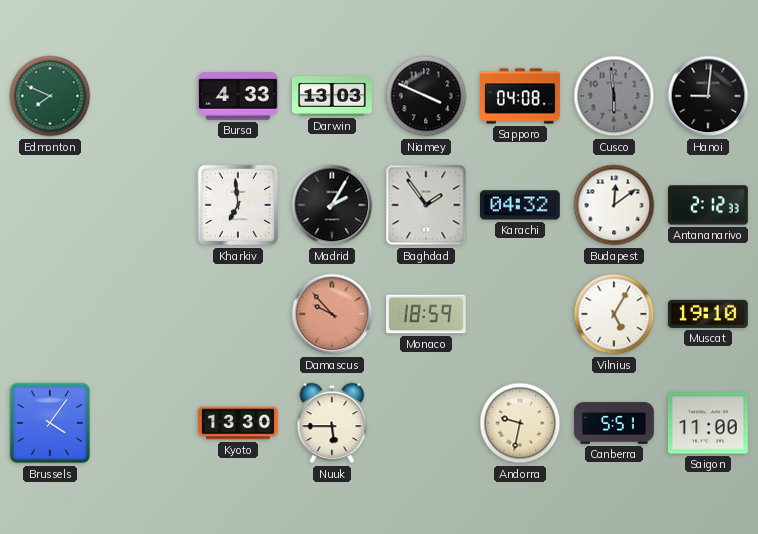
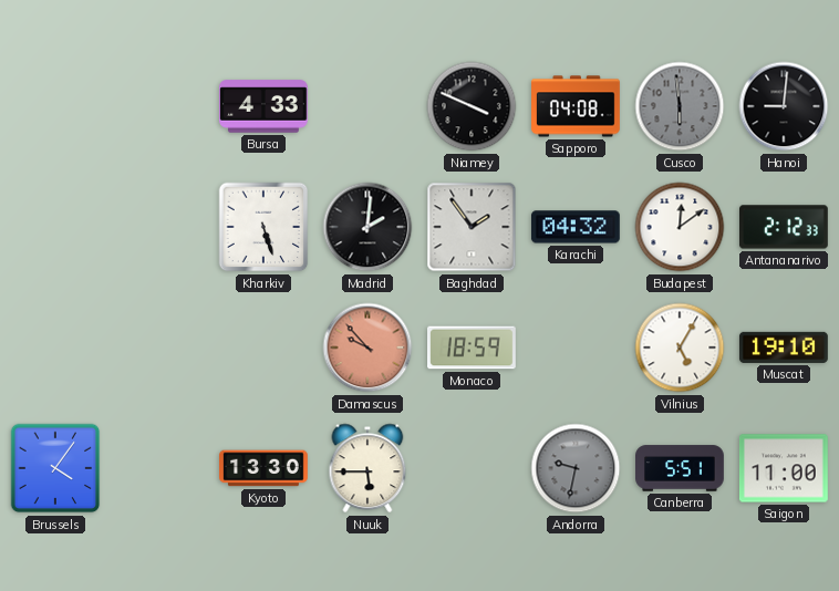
Edmonton: 7:49 -> none
Darwin: 13:03 -> none
Kharkiv: 6:59 -> 5:27
Madrid: 2:05 -> 2:01
Andorra dial: cream -> grey
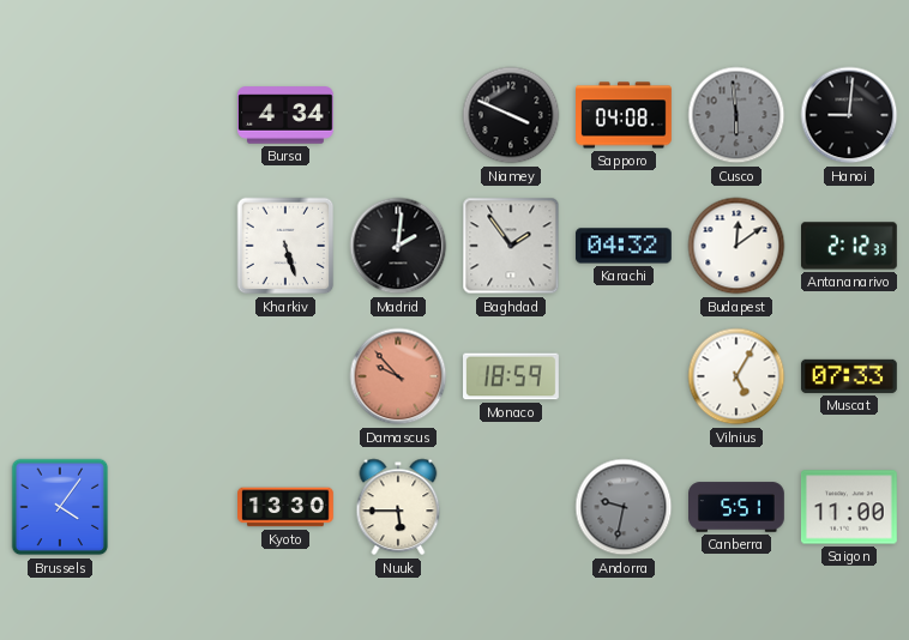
Bursa: 4:33 -> 4:34
Muscat: 19:10 -> 07:33
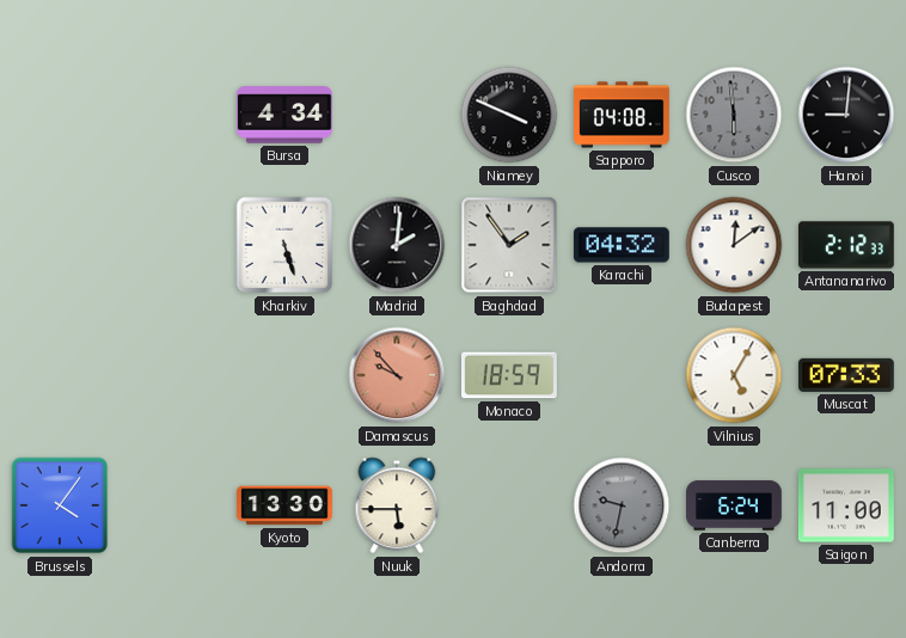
Canberra: 5:51 -> 6:24
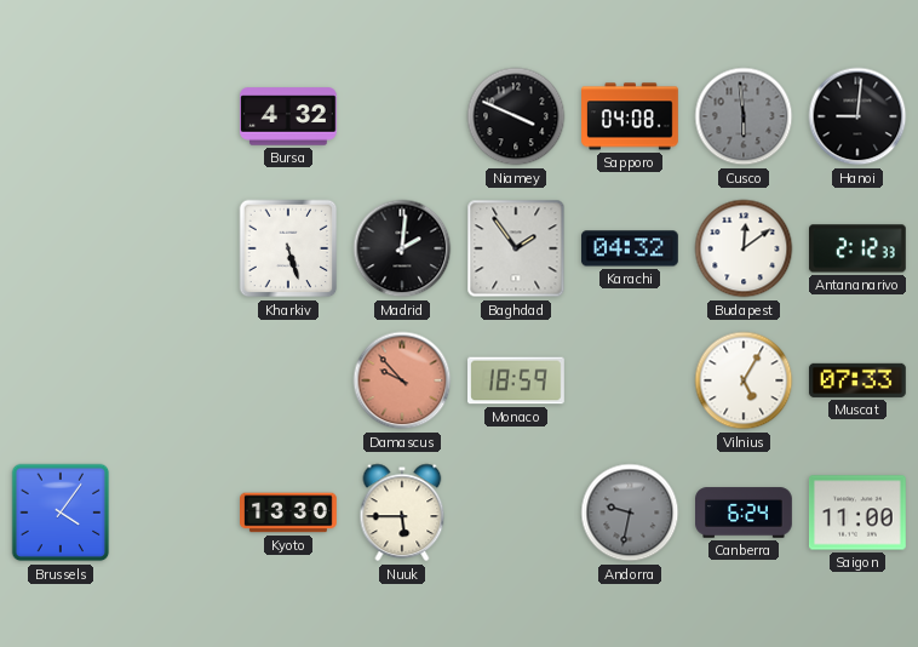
Bursa: 4:34 -> 4:32
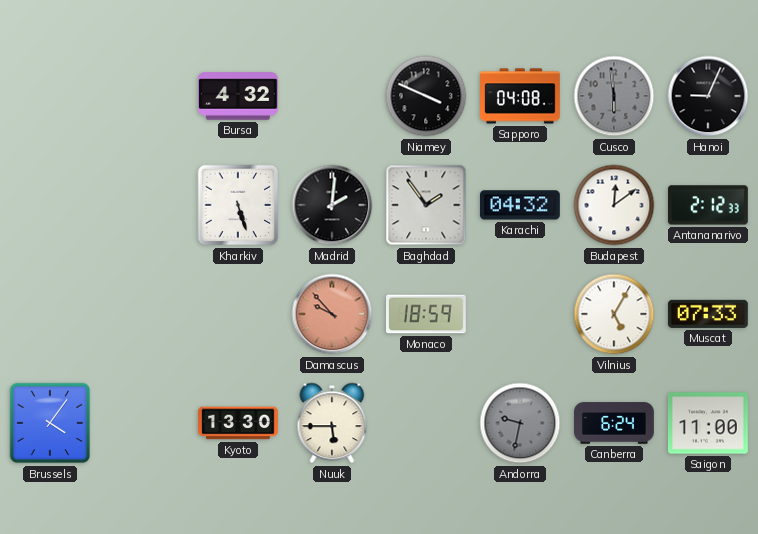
Hanoi: 9:01 -> 9:04
